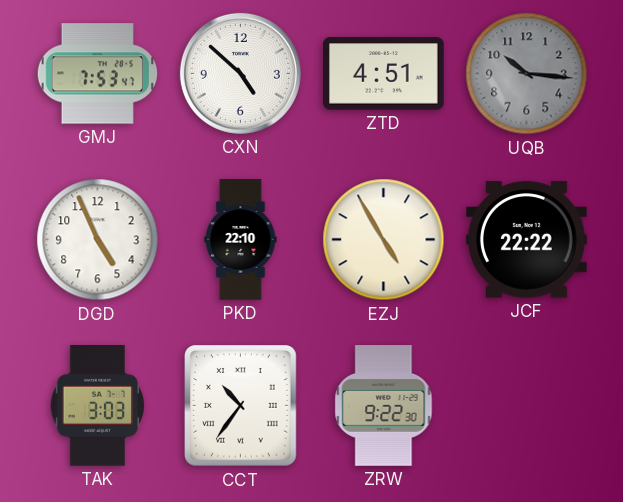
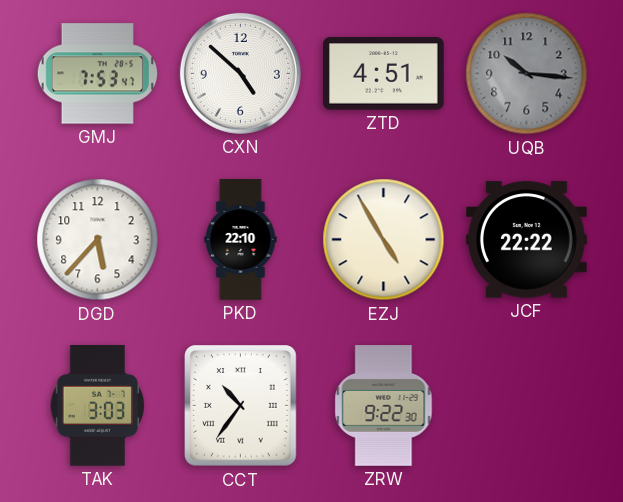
DGD: 4:56 -> 5:37
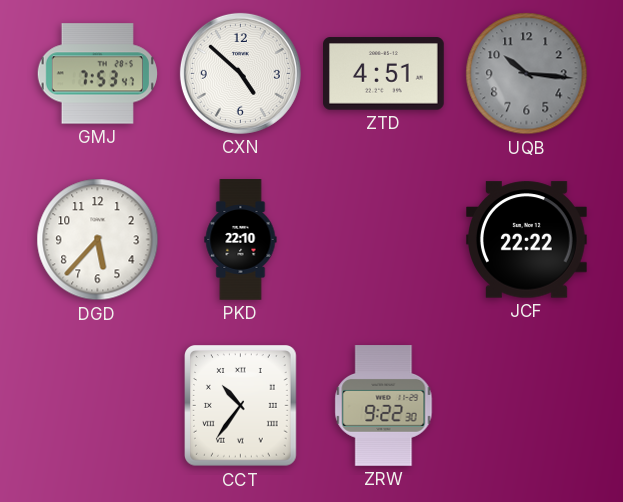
EZJ: 4:55 -> none
TAK: 3:03 -> none
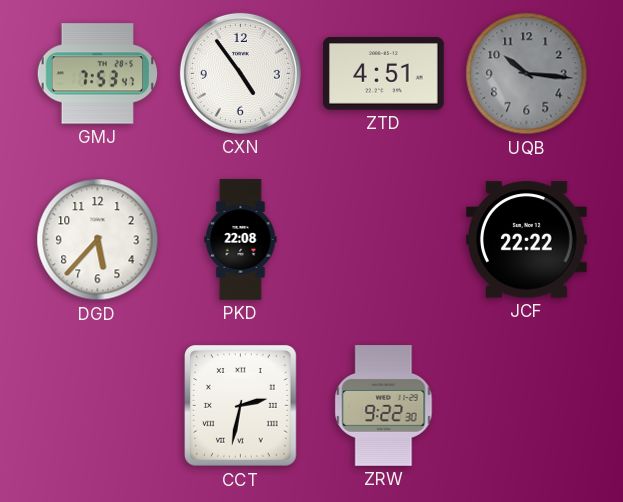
CXN: 4:52 -> 4:54
PKD: 22:10 -> 22:08
CCT: 10:36 -> 2:32
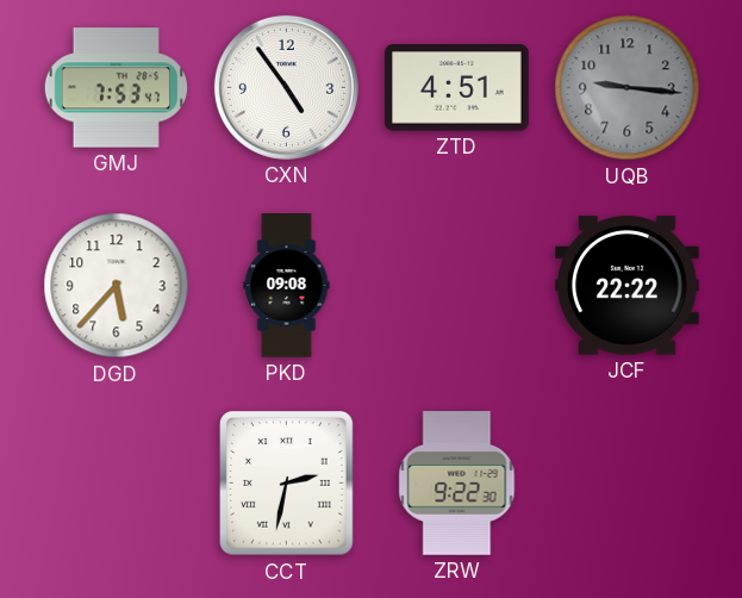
UQB: 10:16 -> 9:16
PKD: 22:08 -> 09:08
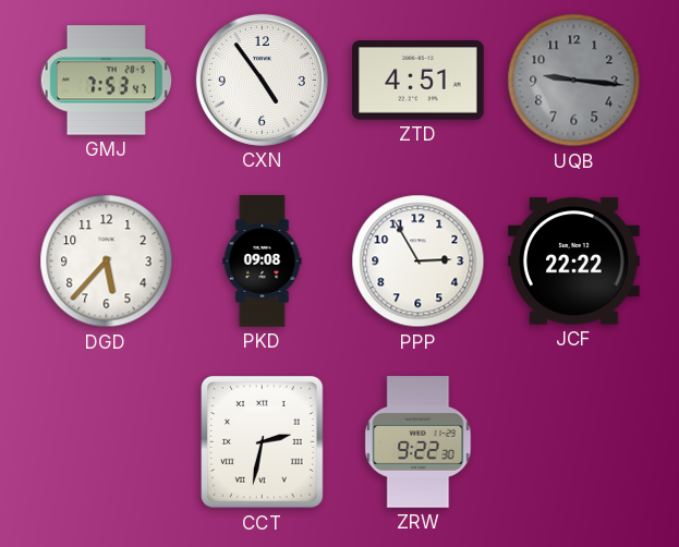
PPP: none -> 2:55
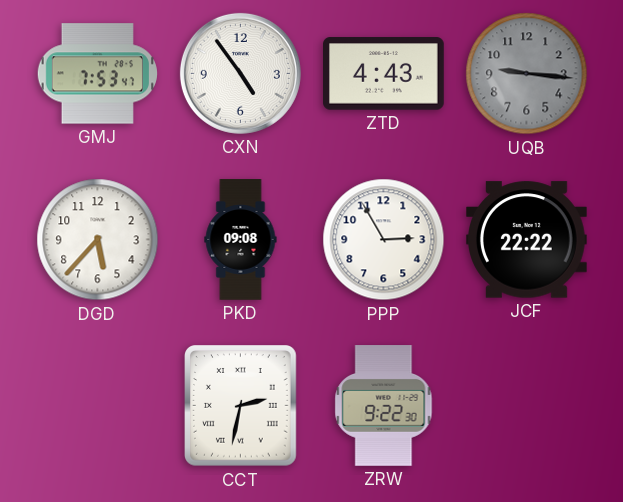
ZTD: 4:51 -> 4:43
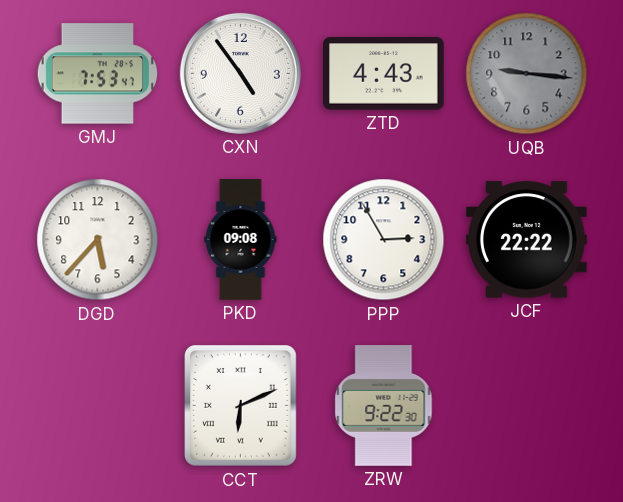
CCT: 2:32 -> 6:11
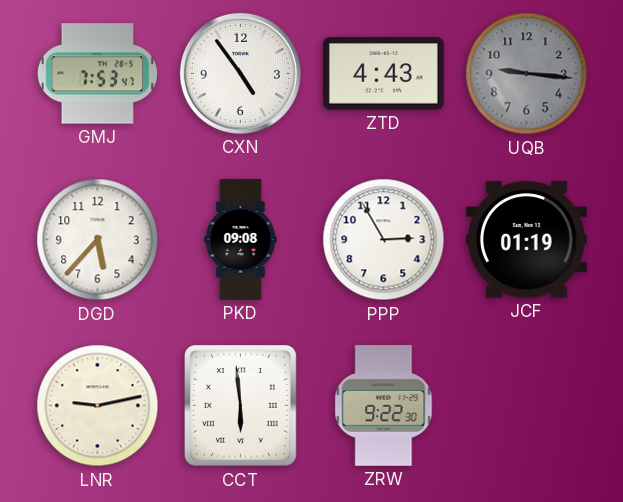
JCF: 22:22 -> 01:19
LNR: none -> 9:13
CCT: 6:11 -> 5:59
